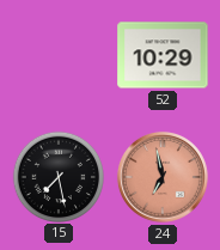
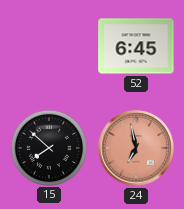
52: 10:29 -> 6:45
15: 7:28 -> 7:52
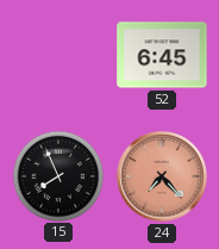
15: 7:52 -> 7:56
24: 6:58 -> 7:23
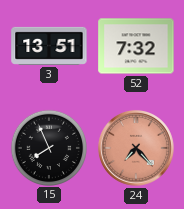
3: none -> 13:51
52: 6:45 -> 7:32
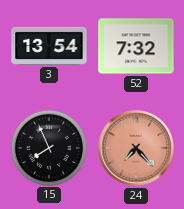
3: 13:51 -> 13:54
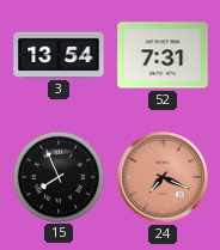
52: 7:32 -> 7:31
24: 7:23 -> 7:19
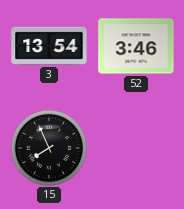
52: 7:31 -> 3:46
24: 7:19 -> none
